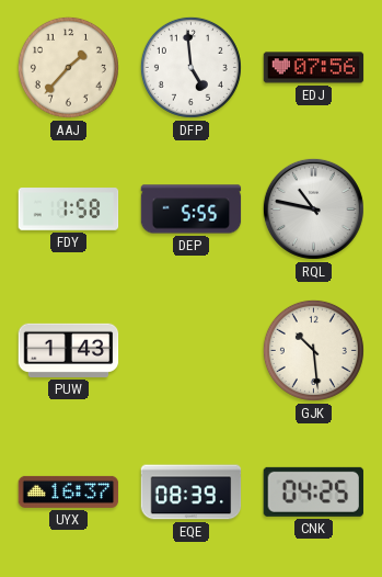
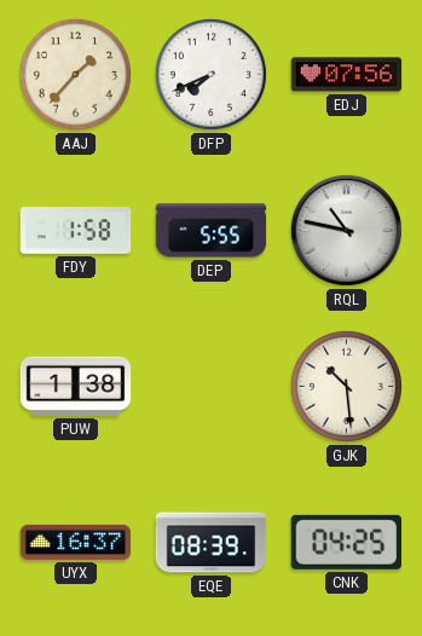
DFP: 4:59 -> 7:41
PUW: 1:43 -> 1:38
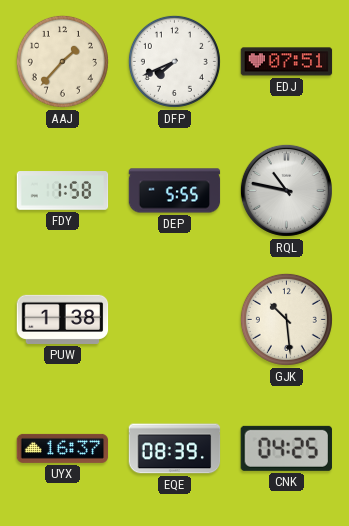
EDJ: 07:56 -> 07:51
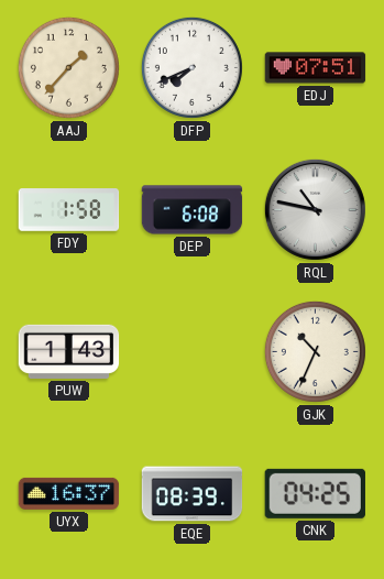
DEP: 5:55 -> 6:08
PUW: 1:38 -> 1:43
GJK: 10:29 -> 10:34
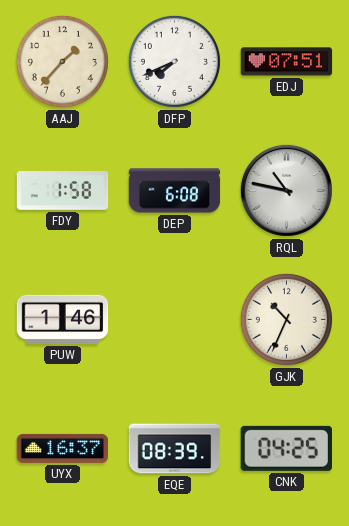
PUW: 1:43 -> 1:46
